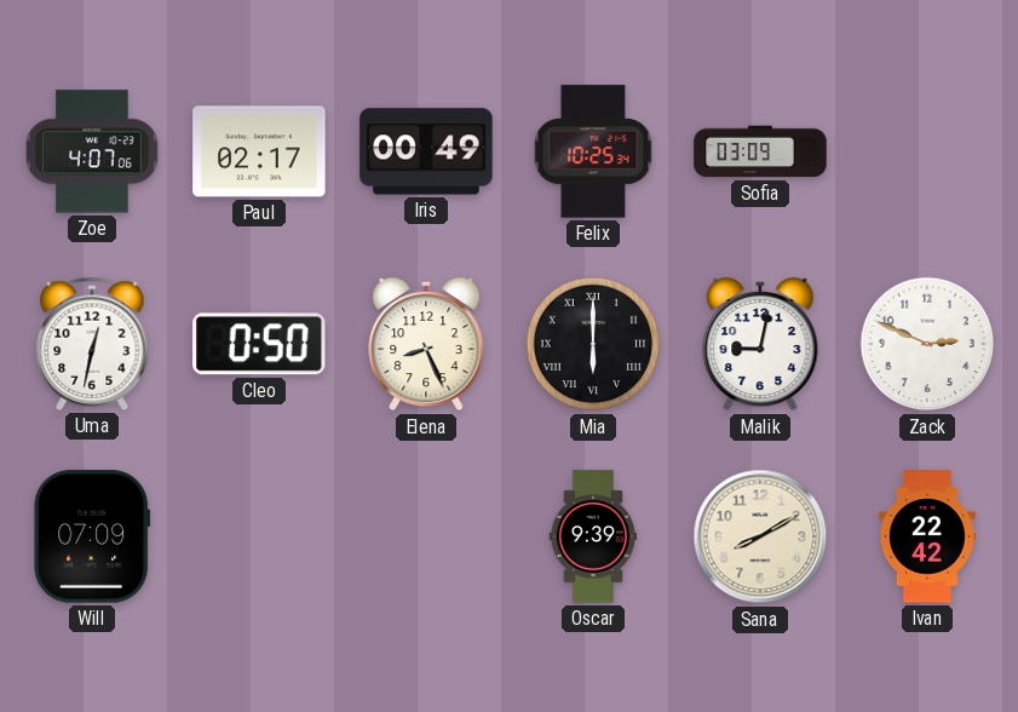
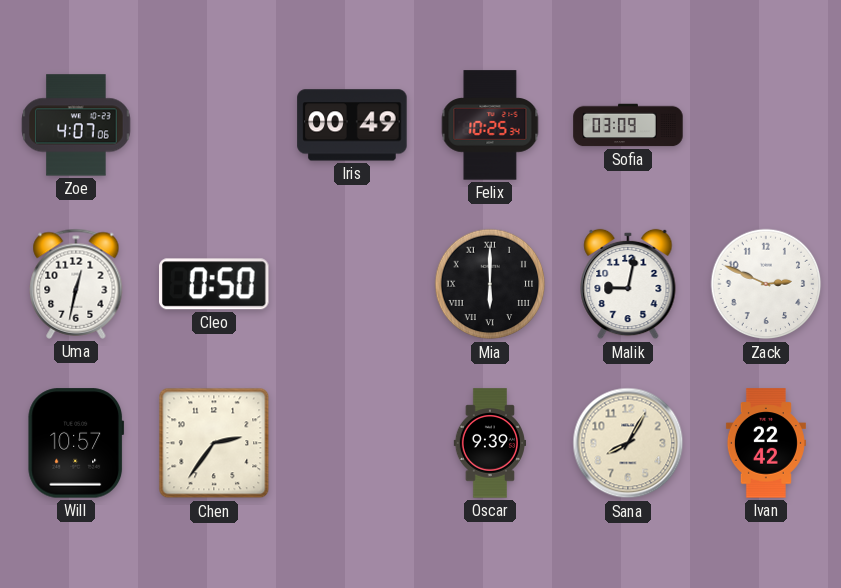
Paul: 02:17 -> none
Elena: 8:26 -> none
Will: 07:09 -> 10:57
Chen: none -> 2:36
Sana: 8:10 -> 8:05
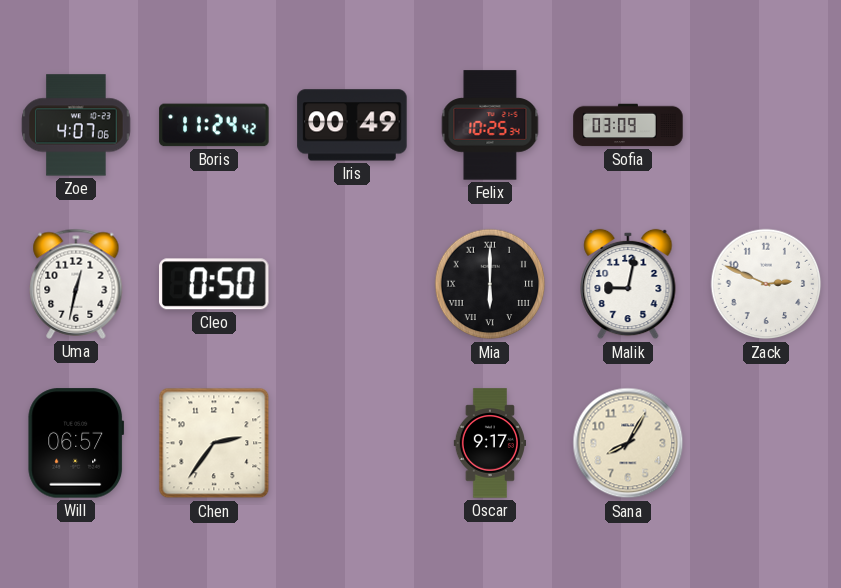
Boris: none -> 11:24
Will: 10:57 -> 06:57
Oscar: 9:39 -> 9:17
Ivan: 22:42 -> none
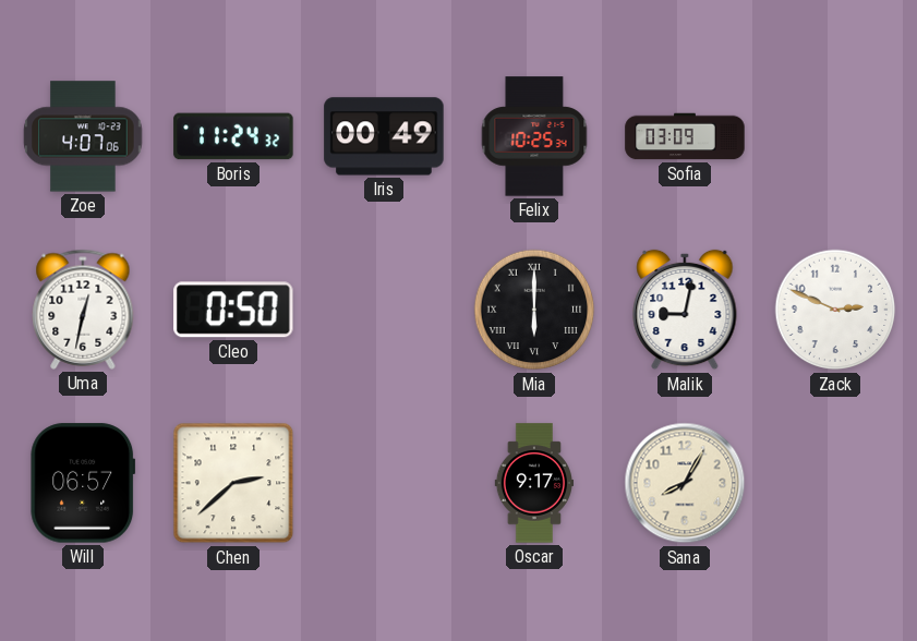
Boris: 11:24:42 -> 11:24:32
Chen: 2:36 -> 2:38
